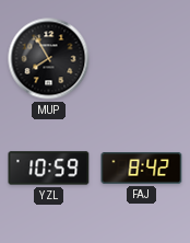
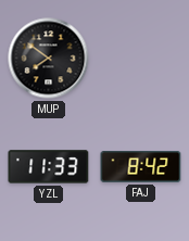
MUP: 7:55 -> 7:51
YZL: 10:59 -> 11:33
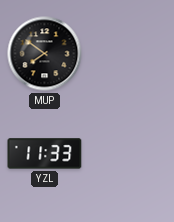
FAJ: 8:42 -> none
